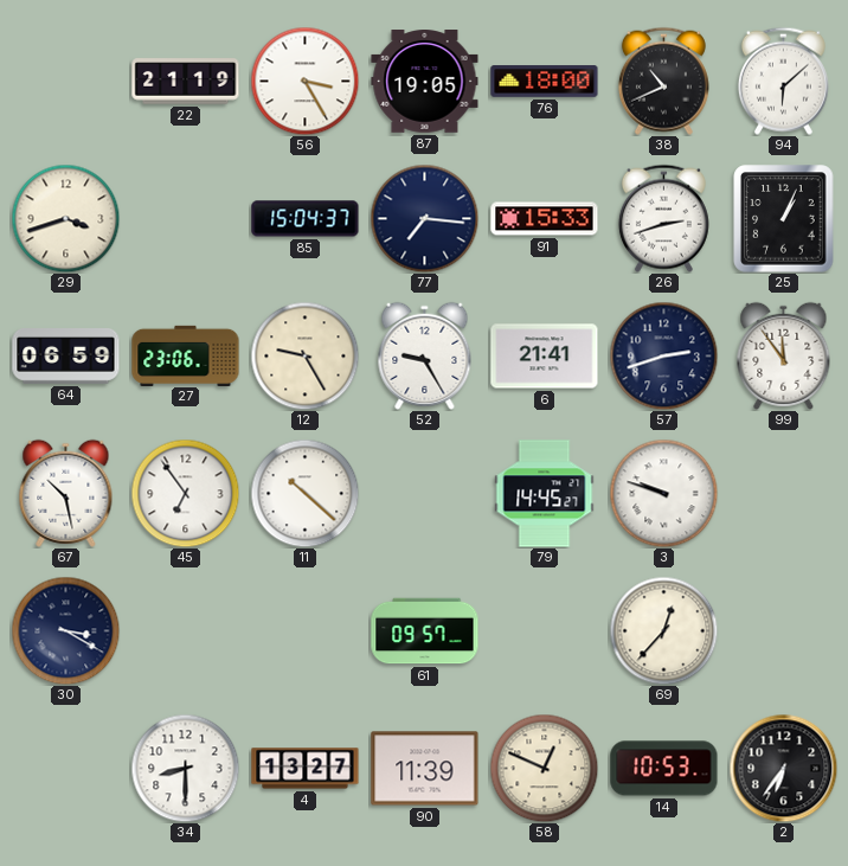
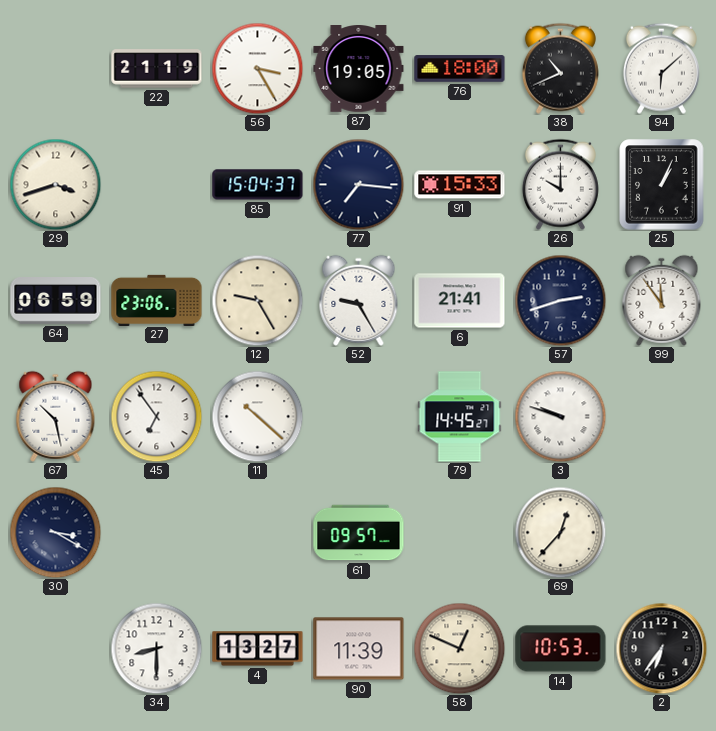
26: 2:42 -> 10:00
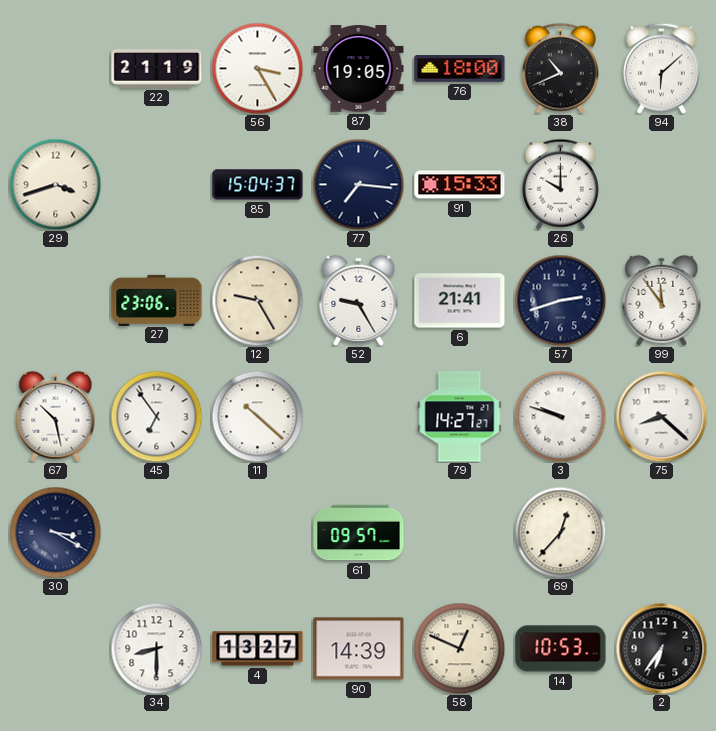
25: 1:04 -> none
64: 06:59 -> none
79: 14:45 -> 14:27
75: none -> 8:22
90: 11:39 -> 14:39
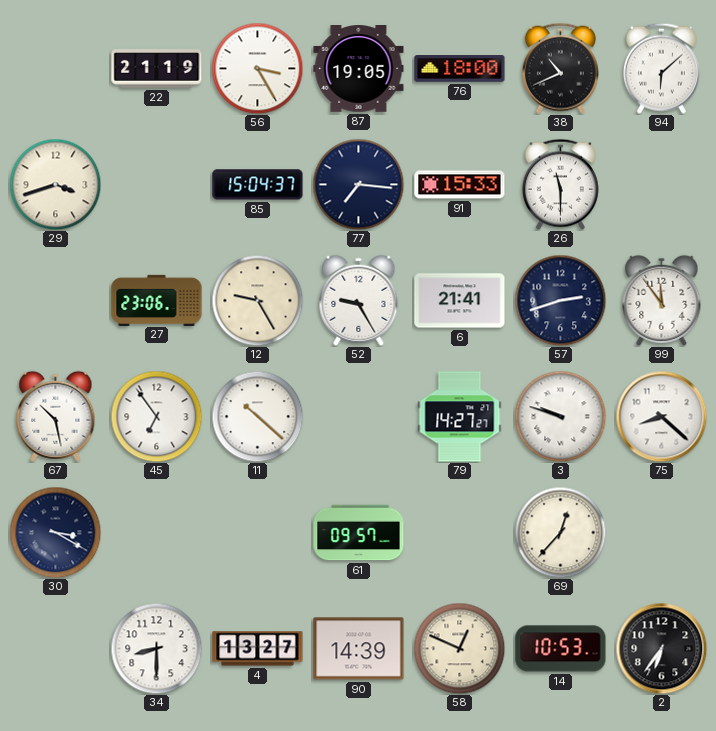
26: 10:00 -> 11:30
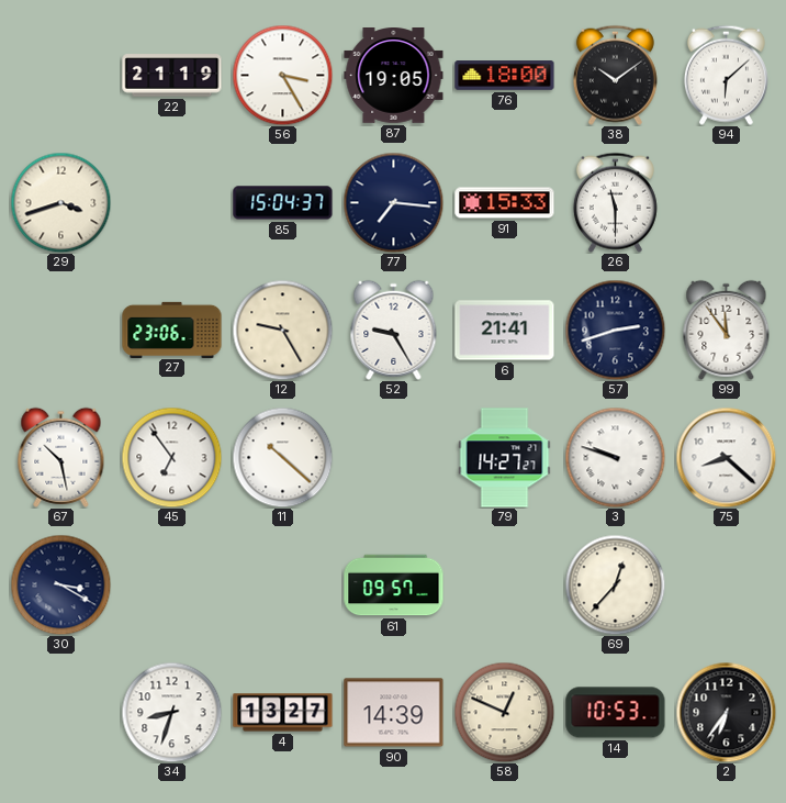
38: 10:41 -> 10:09
34: 8:30 -> 8:33
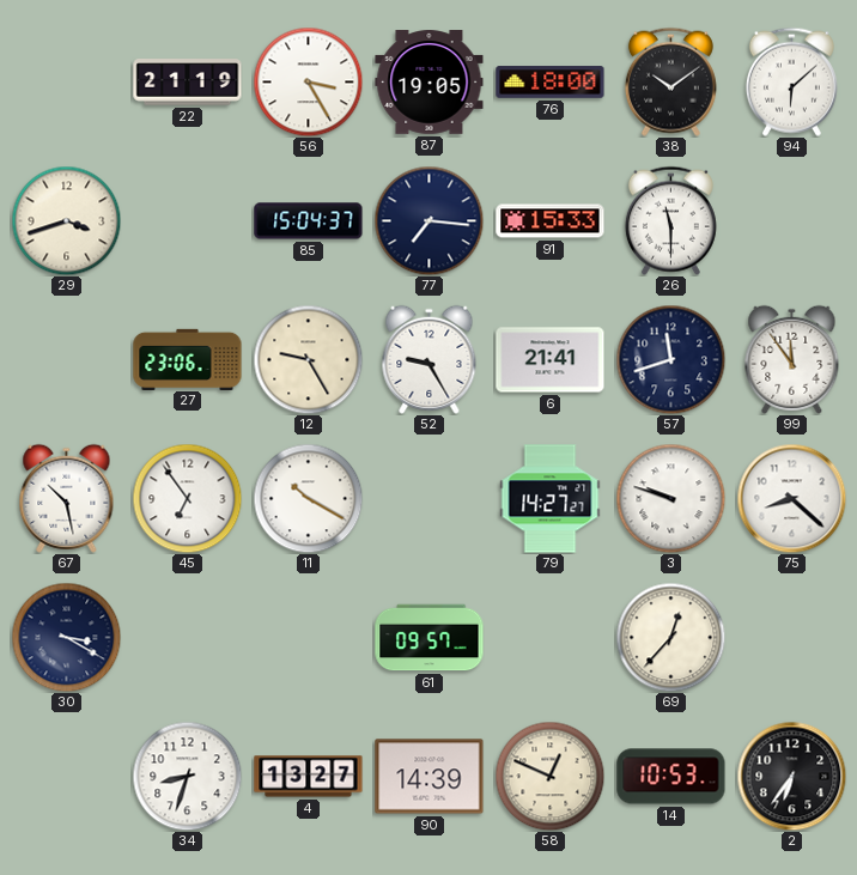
57: 2:42 -> 11:42
11: 10:22 -> 10:20
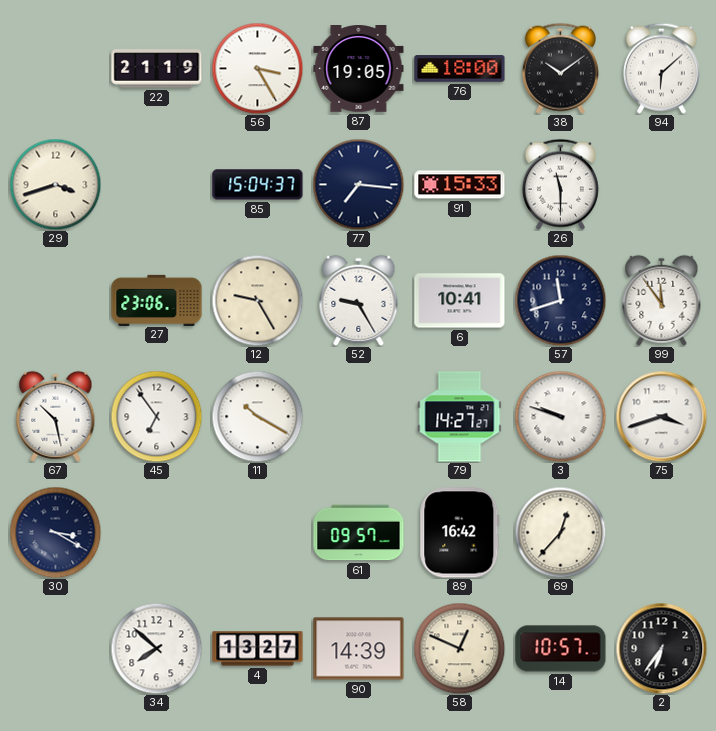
6: 21:41 -> 10:41
75: 8:22 -> 3:42
89: none -> 16:42
34: 8:33 -> 7:52
14: 10:53 -> 10:57
